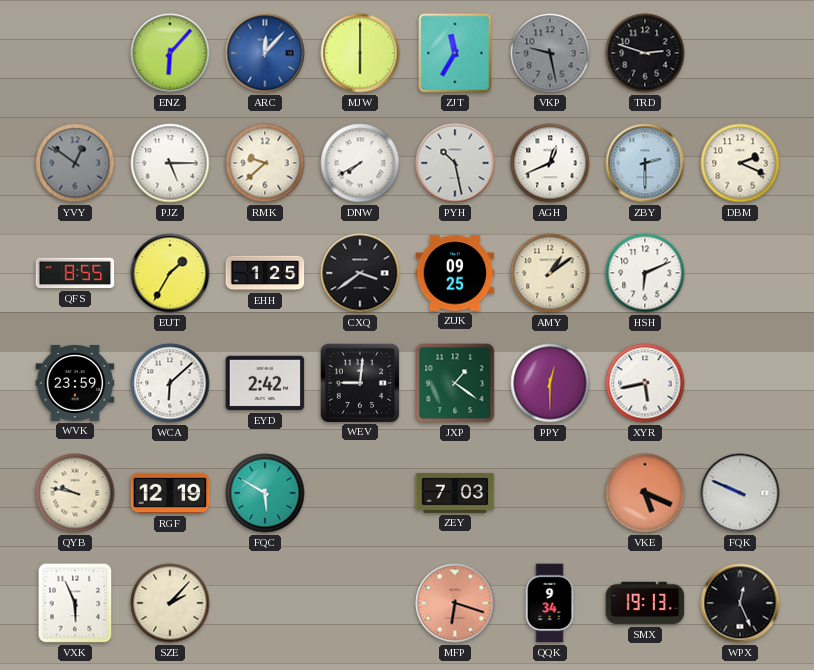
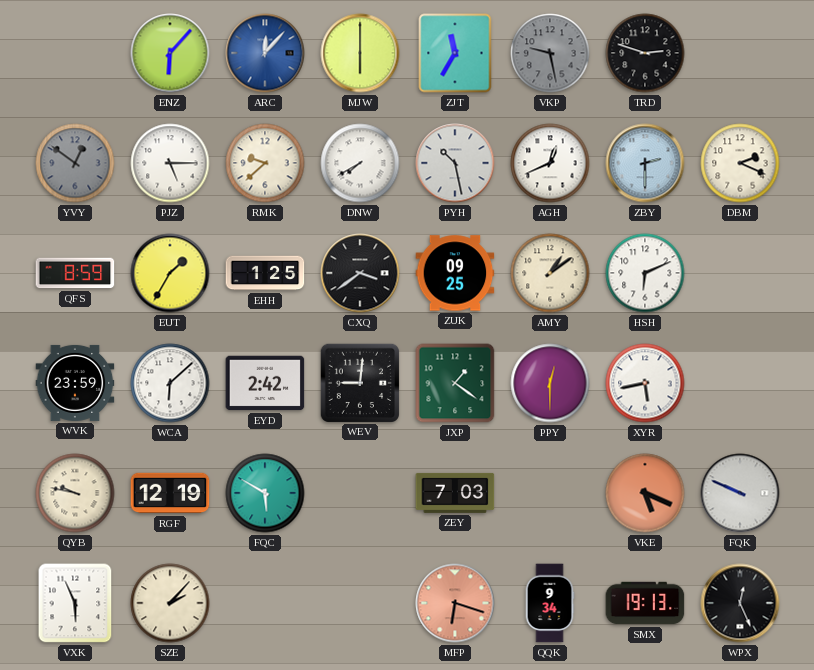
QFS: 8:55 -> 8:59
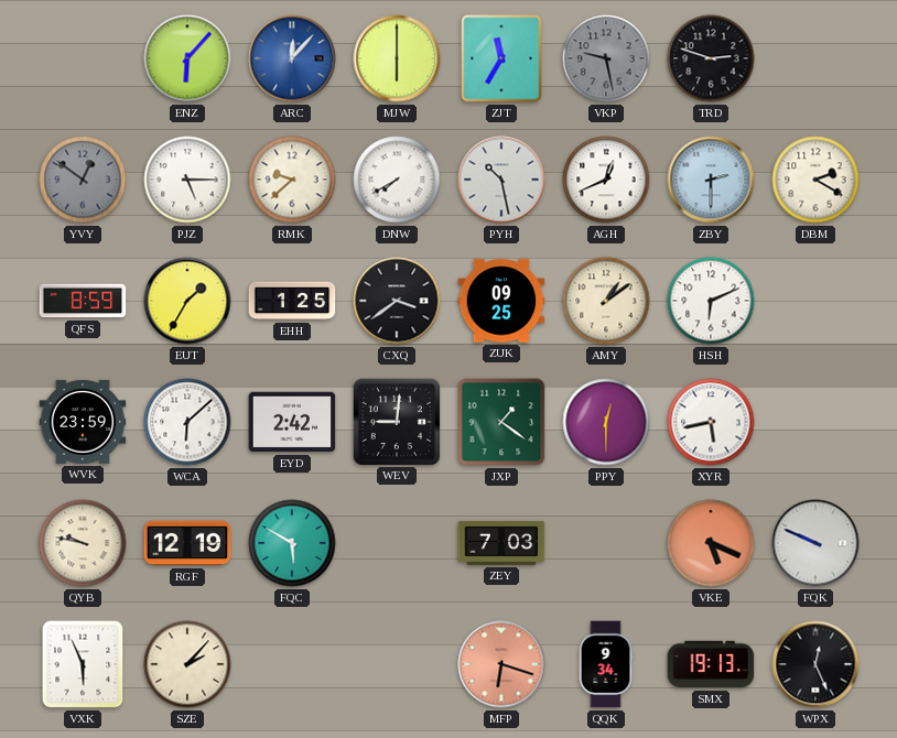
DBM: 2:19 -> 2:20
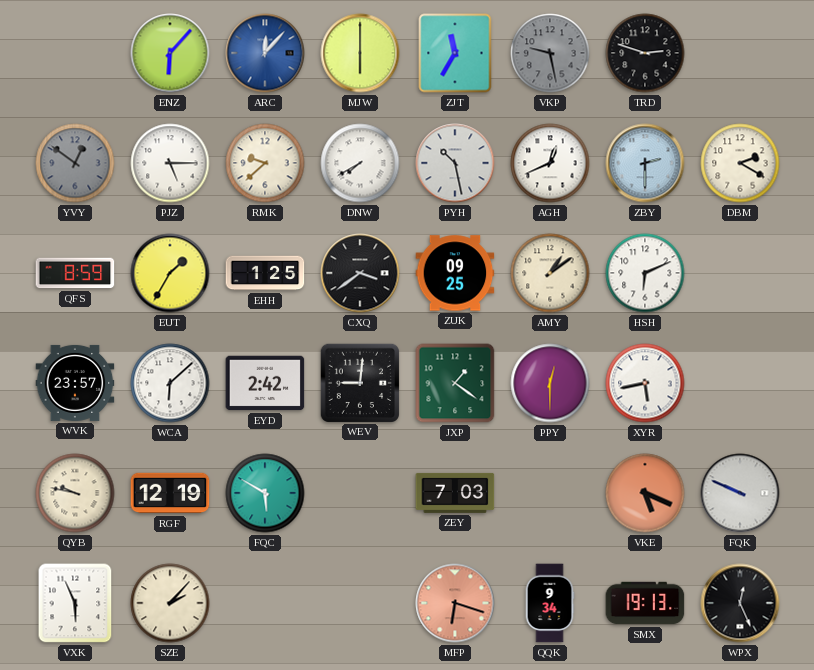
WVK: 23:59 -> 23:57
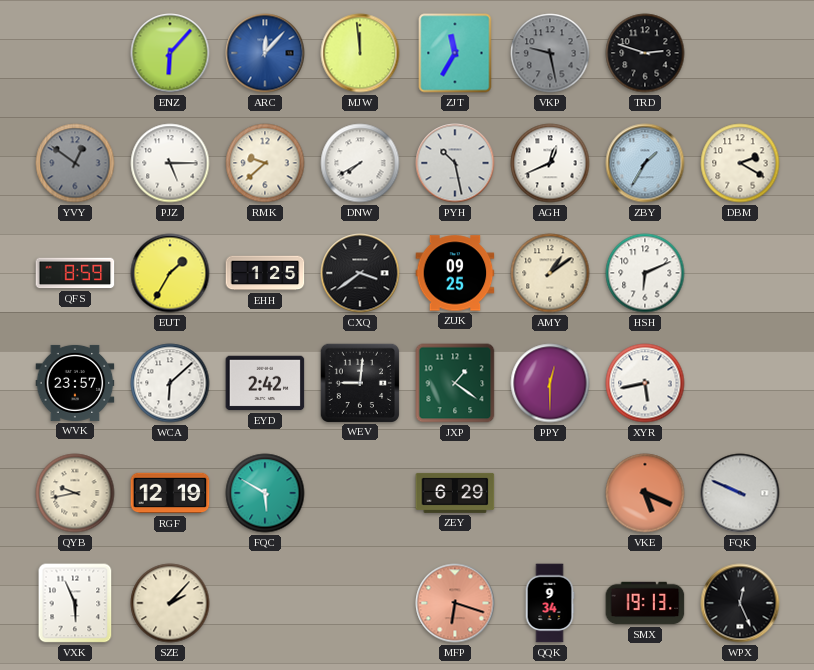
MJW: 6:00 -> 11:59
ZBY: 2:30 -> 1:35
QYB: 9:47 -> 9:43
ZEY: 7:03 -> 6:29
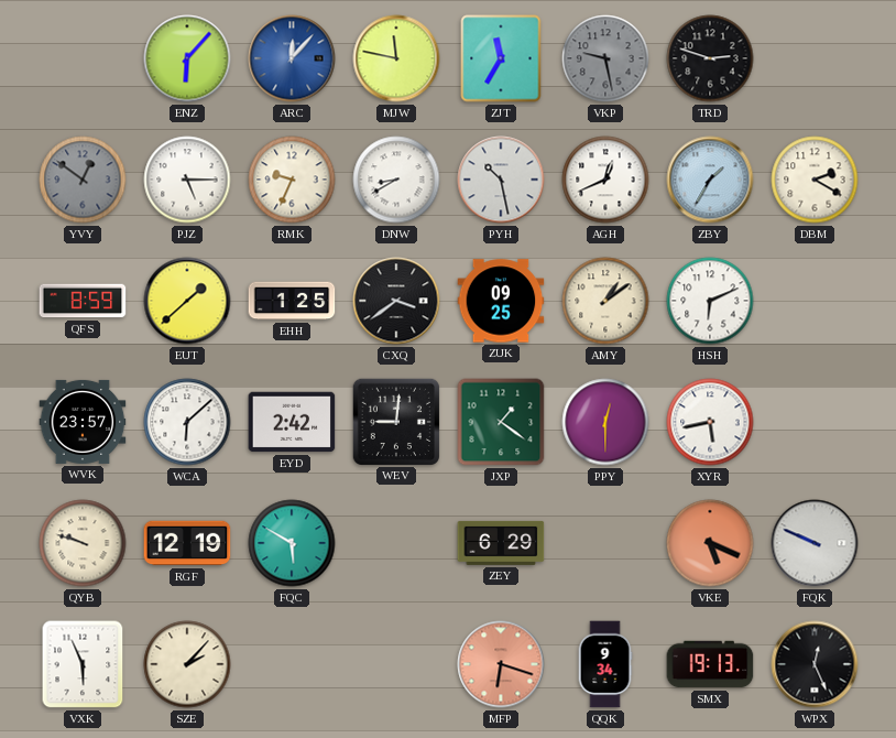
MJW: 11:59 -> 11:47
RMK: 9:38 -> 9:34
DNW: 7:40 -> 8:40
EUT: 1:35 -> 1:38
QYB: 9:43 -> 9:48
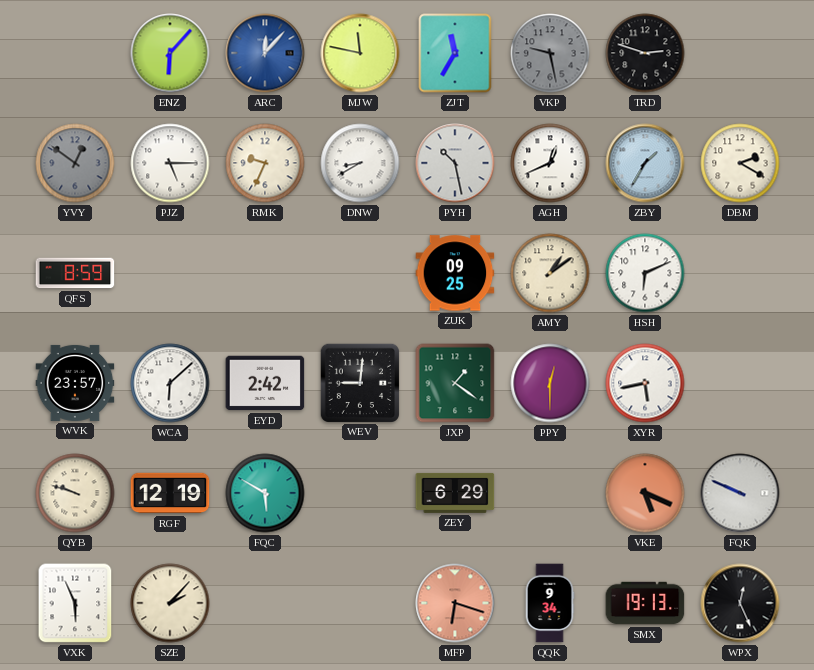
EUT: 1:38 -> none
EHH: 1:25 -> none
CXQ: 3:39 -> none
